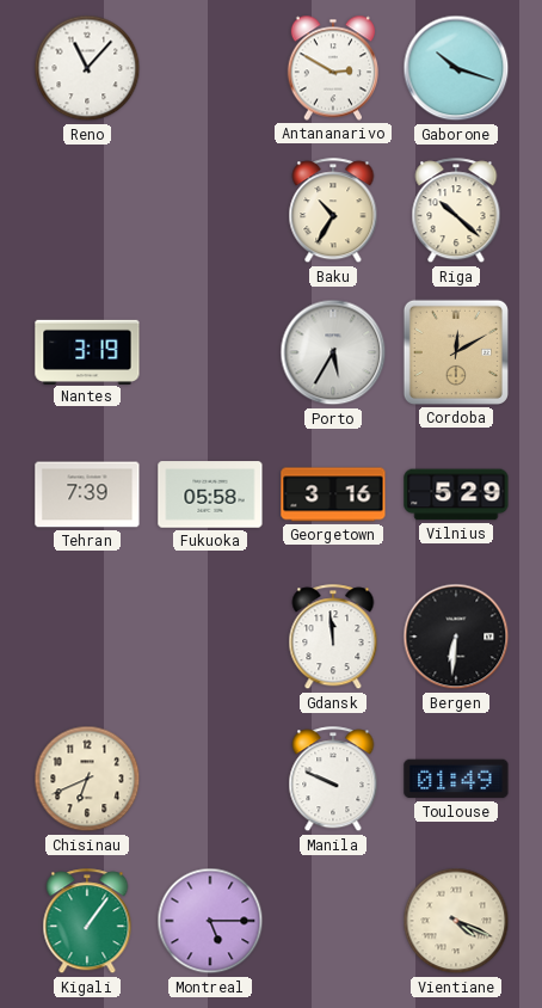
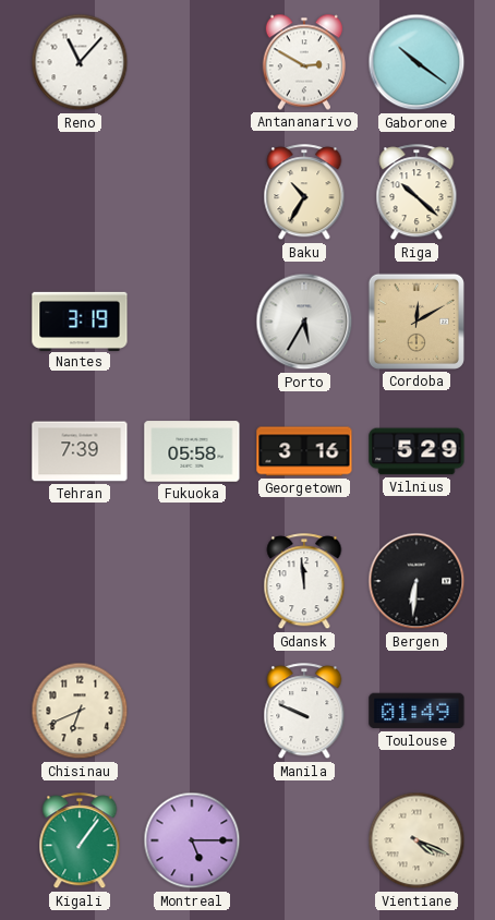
Gaborone: 10:18 -> 10:21
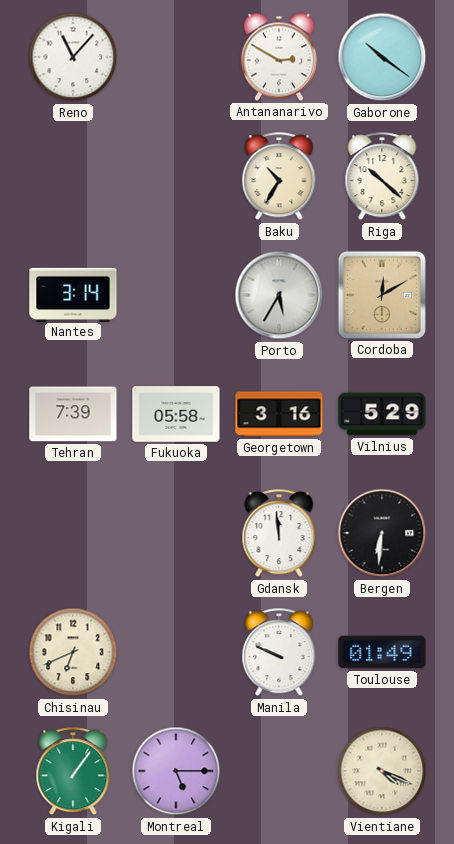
Nantes: 3:19 -> 3:14
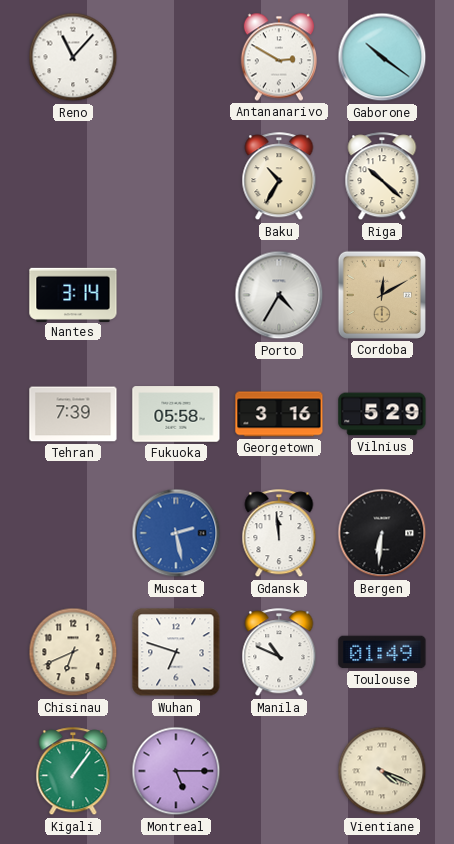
Porto: 5:35 -> 4:35
Muscat: none -> 2:28
Wuhan: none -> 6:48
Manila: 9:49 -> 10:49
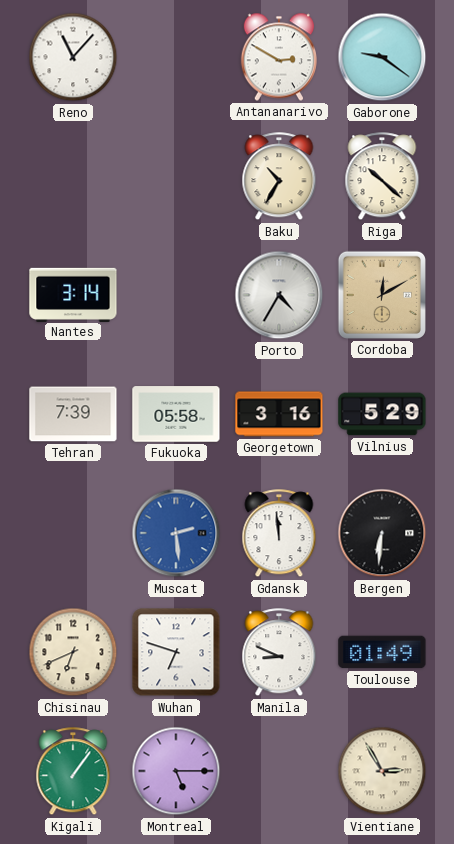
Gaborone: 10:21 -> 9:21
Muscat: 2:28 -> 2:29
Manila: 10:49 -> 8:49
Vientiane: 4:19 -> 2:55
